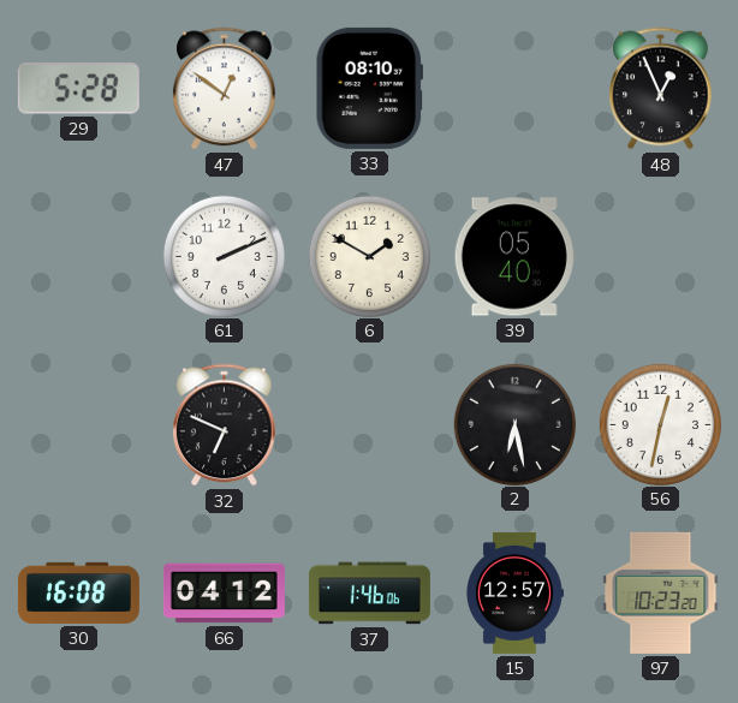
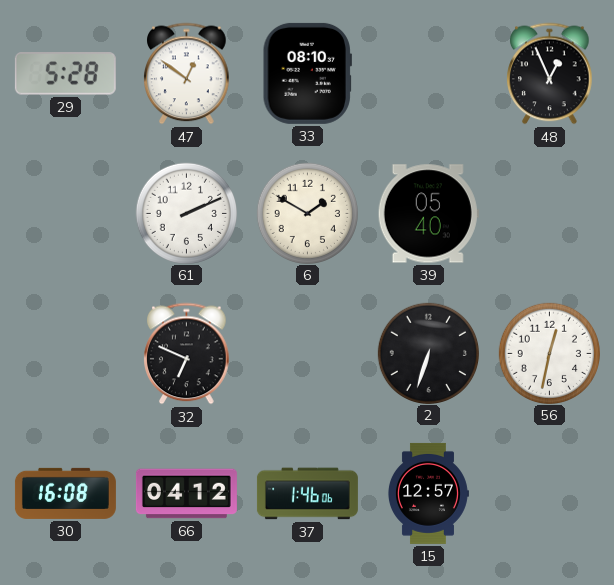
2: 6:28 -> 6:33
97: 10:23 -> none
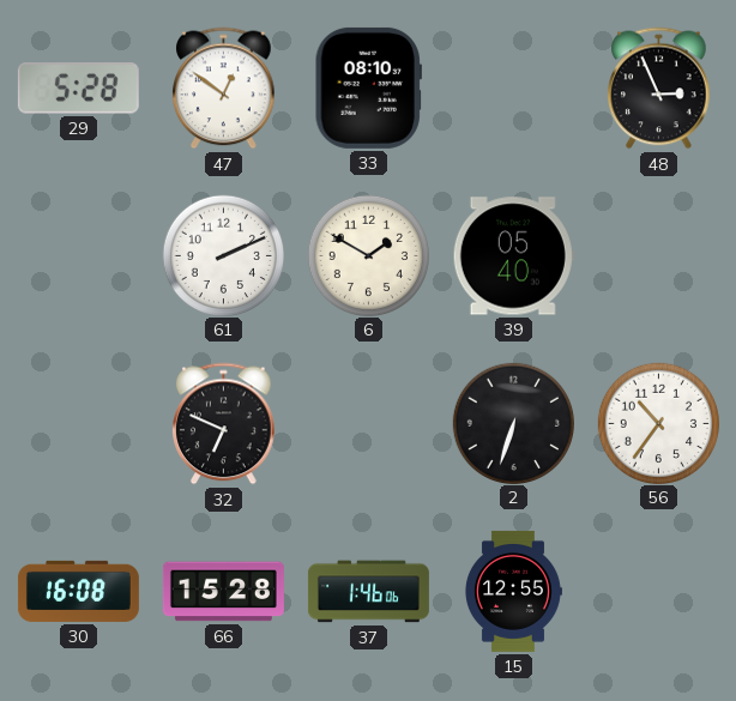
48: 12:56 -> 2:56
56: 12:32 -> 10:36
66: 04:12 -> 15:28
15: 12:57 -> 12:55
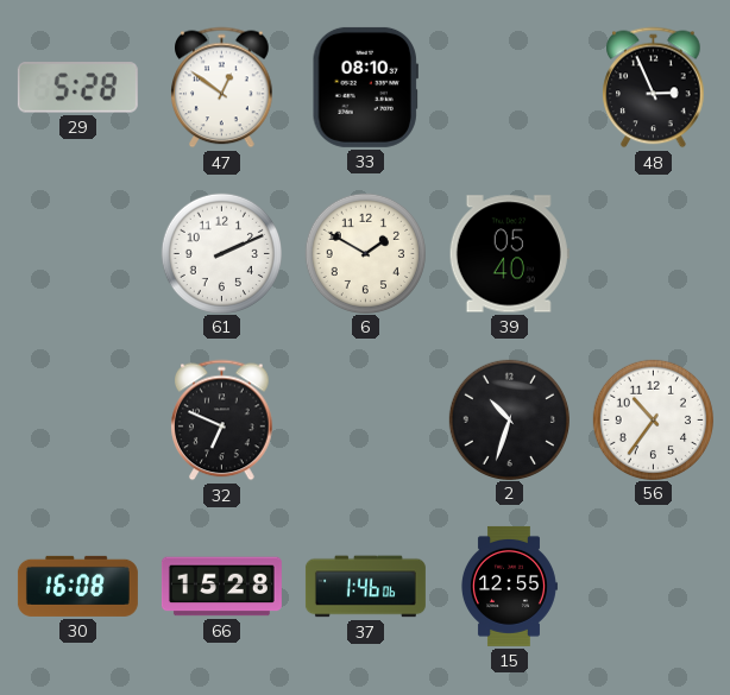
2: 6:33 -> 10:33
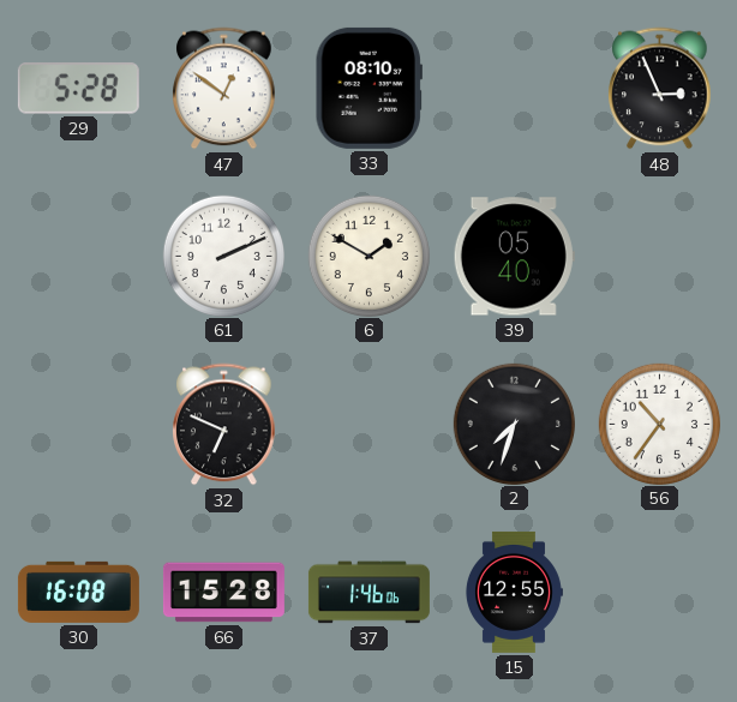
2: 10:33 -> 7:33
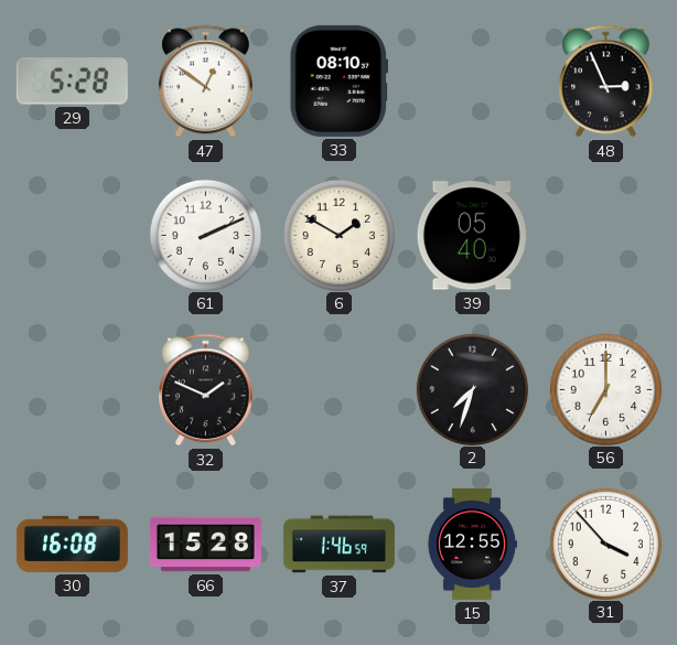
32: 6:49 -> 1:49
56: 10:36 -> 7:00
37: 1:46:06 -> 1:46:59
31: none -> 3:53
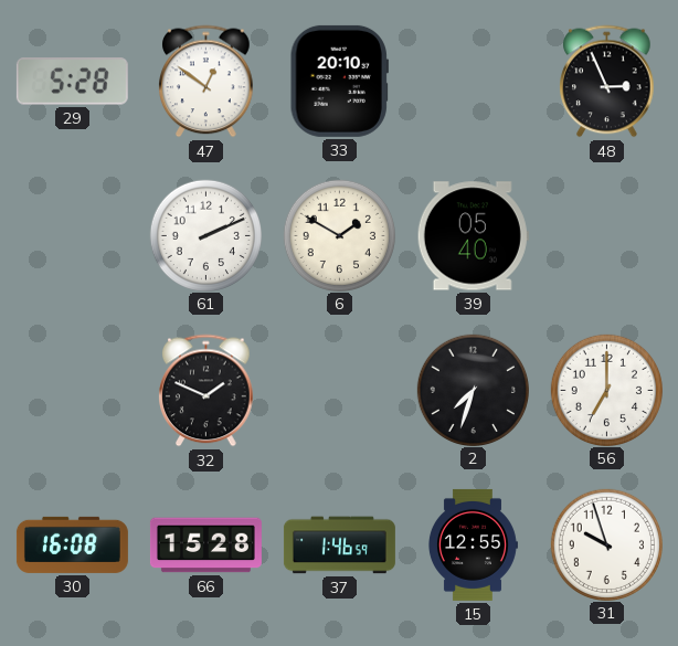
33: 08:10 -> 20:10
31: 3:53 -> 9:57
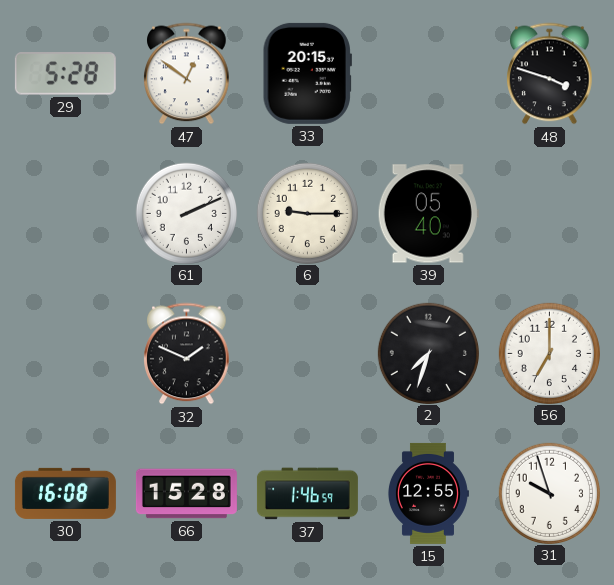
33: 20:10 -> 20:15
48: 2:56 -> 3:48
6: 1:50 -> 9:15
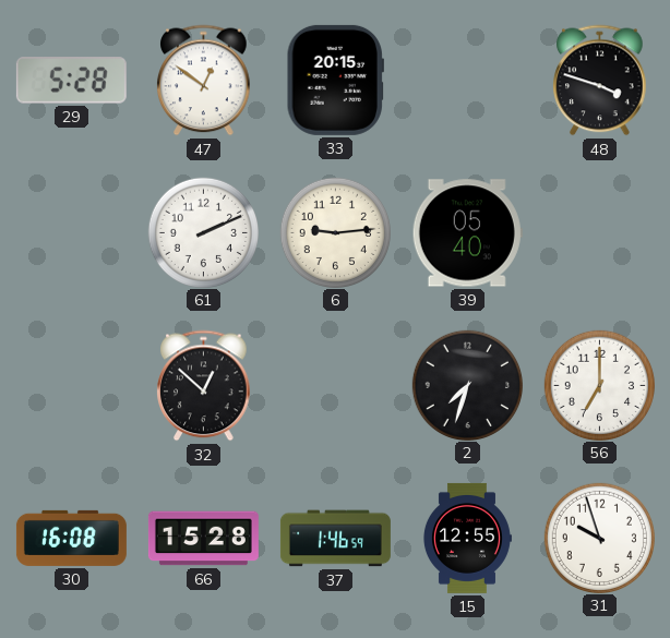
6: 9:15 -> 9:14
32: 1:49 -> 12:52
